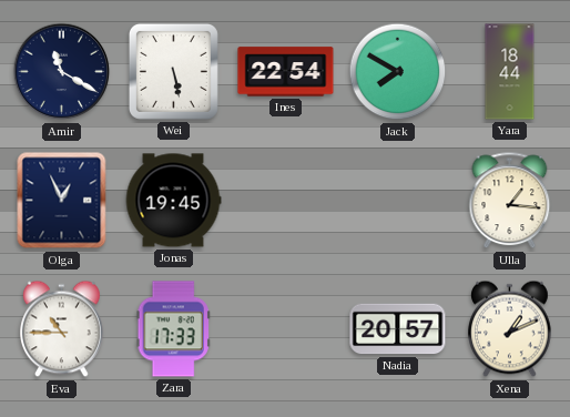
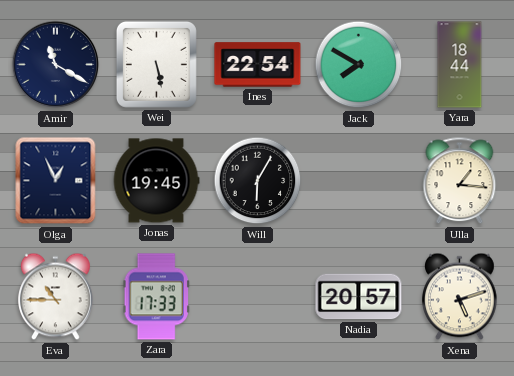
Will: none -> 6:05
Xena: 1:11 -> 5:12
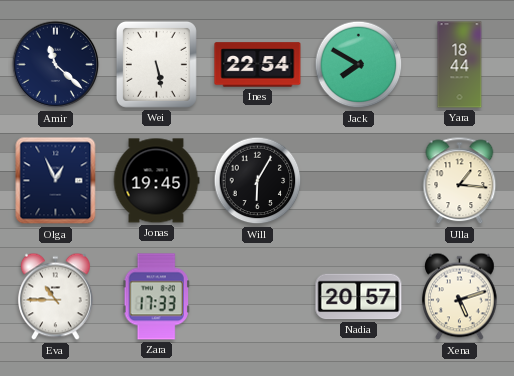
Amir: 11:20 -> 11:22
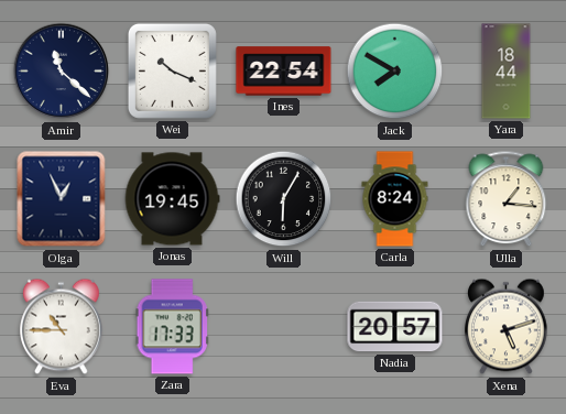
Wei: 5:28 -> 10:19
Carla: none -> 8:24
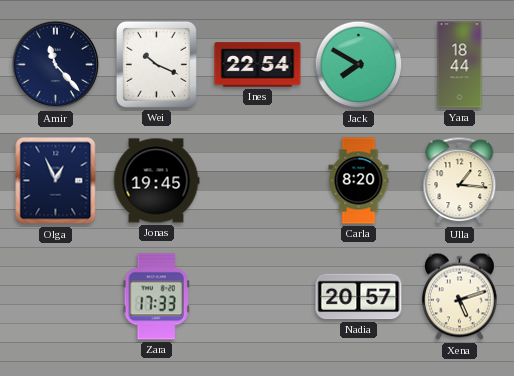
Amir: 11:22 -> 11:23
Will: 6:05 -> none
Carla: 8:24 -> 8:20
Eva: 10:45 -> none
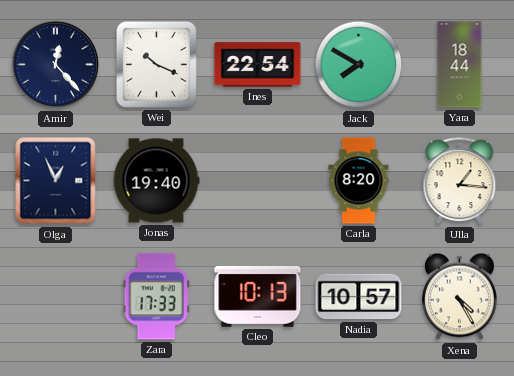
Amir: 11:23 -> 12:23
Jonas: 19:45 -> 19:40
Cleo: none -> 10:13
Nadia: 20:57 -> 10:57
Xena: 5:12 -> 4:25
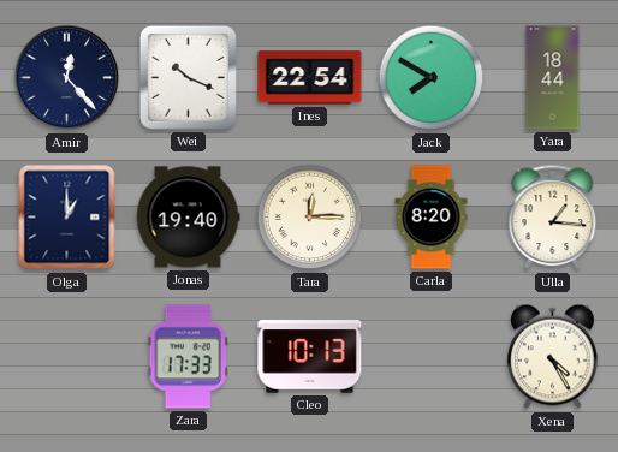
Olga: 12:56 -> 1:00
Tara: none -> 12:15
Nadia: 10:57 -> none
